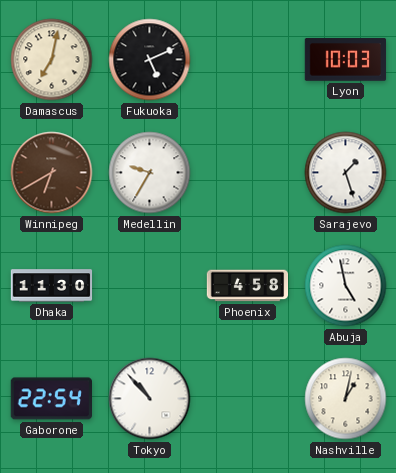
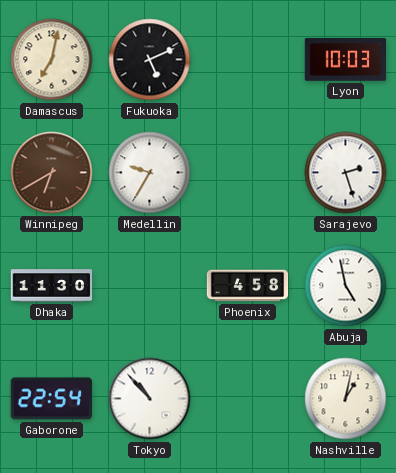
Sarajevo: 1:27 -> 2:27
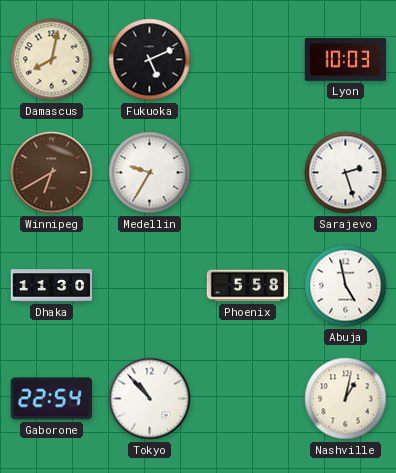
Damascus: 7:02 -> 8:02
Phoenix: 4:58 -> 5:58
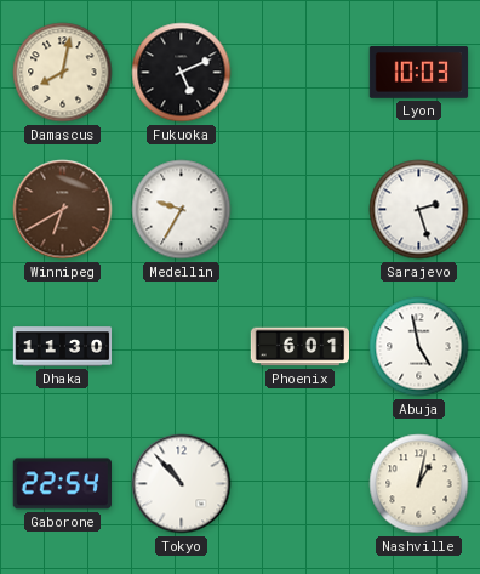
Phoenix: 5:58 -> 6:01
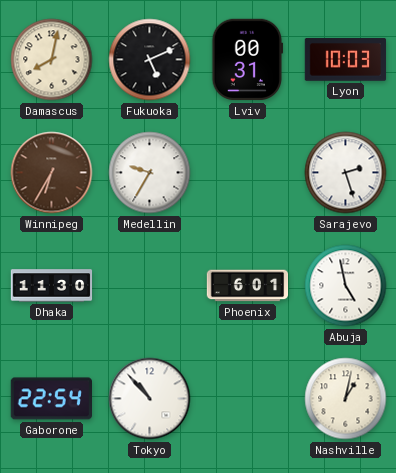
Lviv: none -> 00:31
Winnipeg: 6:40 -> 6:35
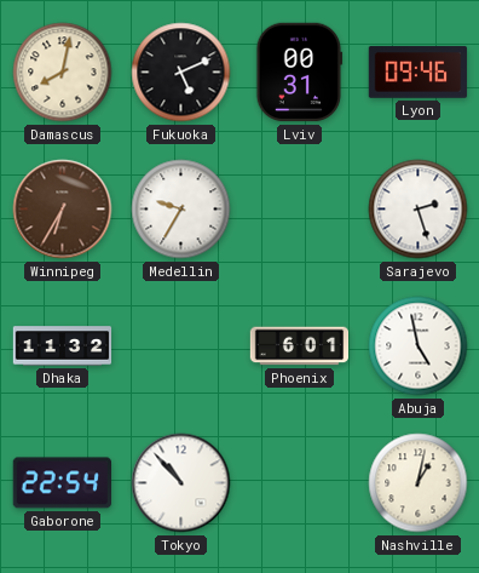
Lyon: 10:03 -> 09:46
Dhaka: 11:30 -> 11:32
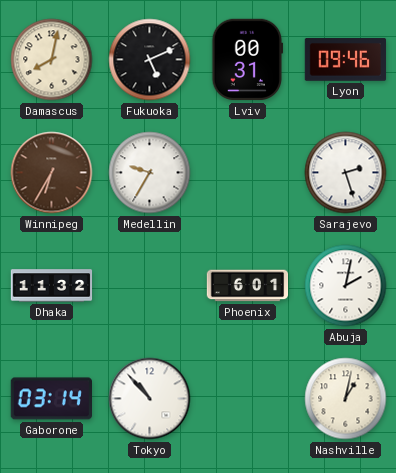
Abuja: 4:58 -> 2:02
Gaborone: 22:54 -> 03:14
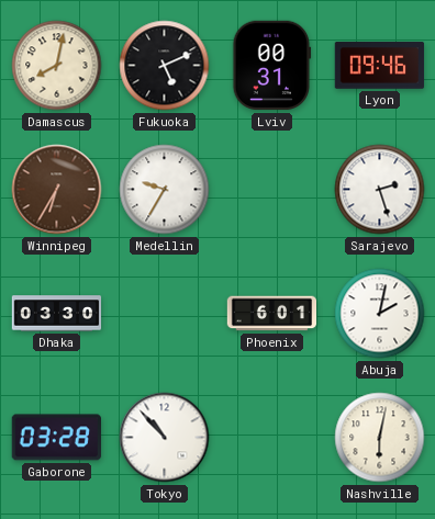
Dhaka: 11:32 -> 03:30
Gaborone: 03:14 -> 03:28
Nashville: 1:02 -> 6:02
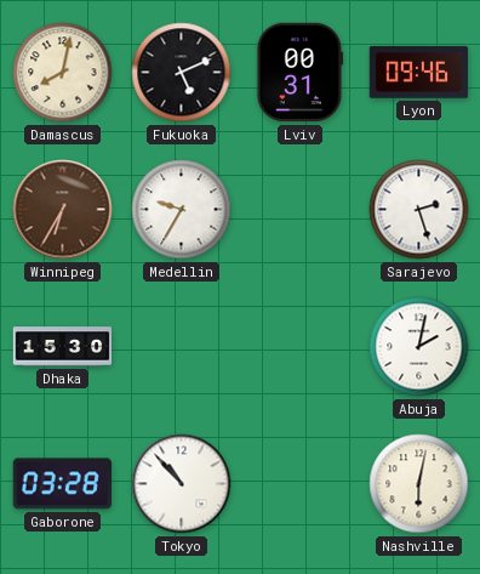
Dhaka: 03:30 -> 15:30
Phoenix: 6:01 -> none
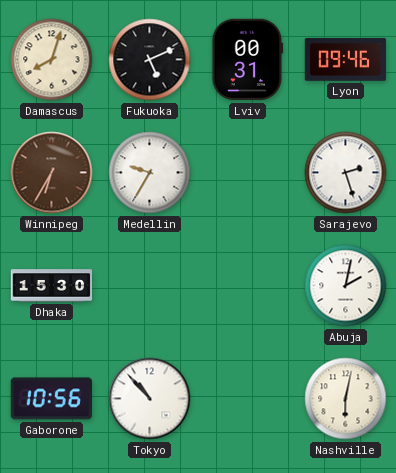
Damascus: 8:02 -> 8:03
Gaborone: 03:28 -> 10:56
